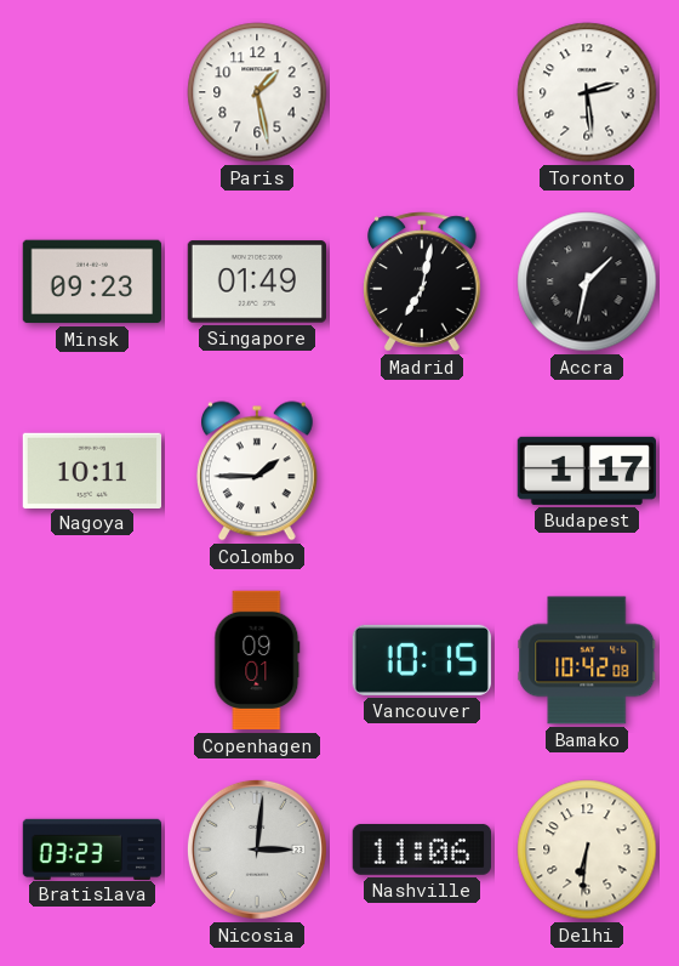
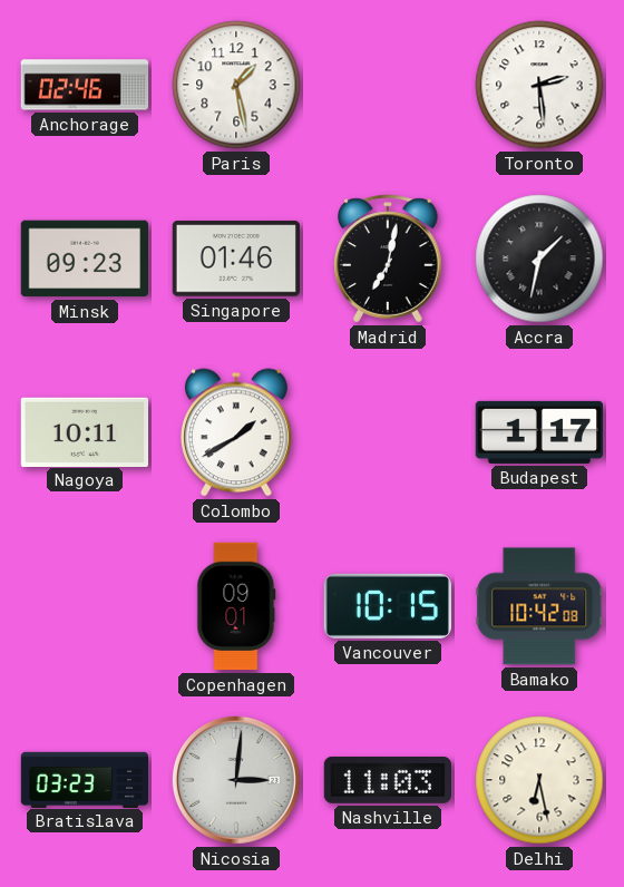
Anchorage: none -> 02:46
Singapore: 01:49 -> 01:46
Colombo: 1:45 -> 1:40
Nashville: 11:06 -> 11:03
Delhi: 6:31 -> 6:28
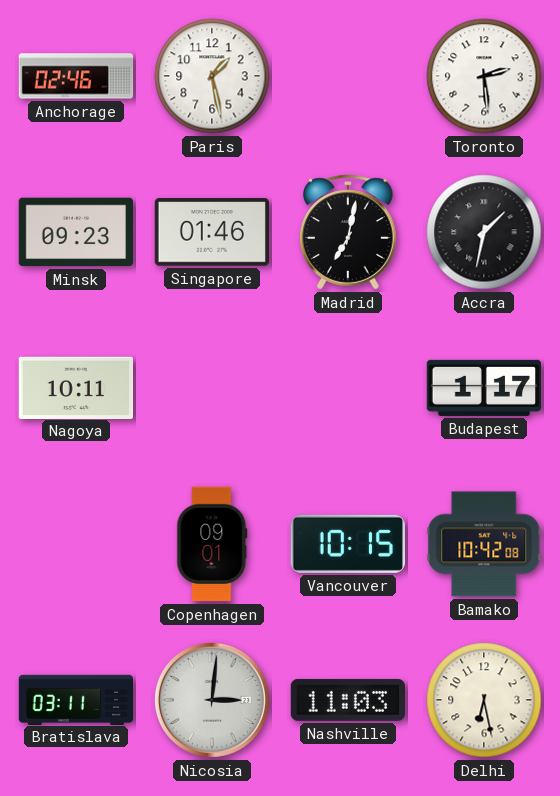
Colombo: 1:40 -> none
Bratislava: 03:23 -> 03:11
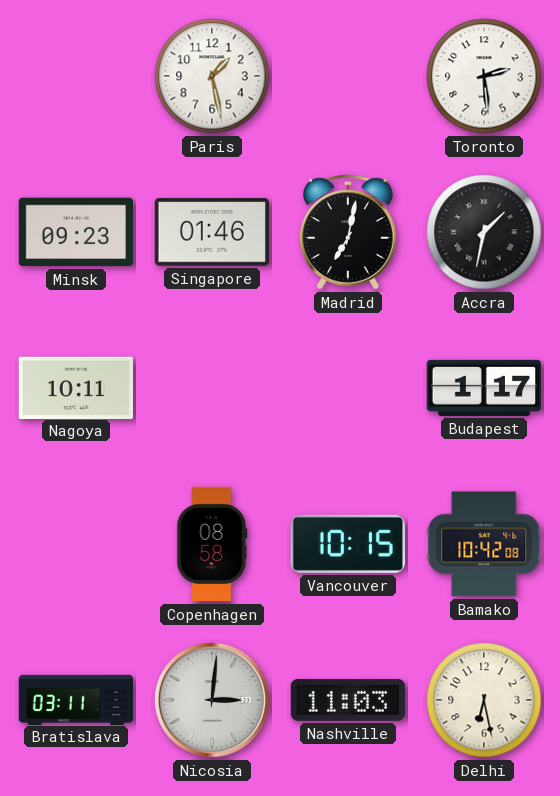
Anchorage: 02:46 -> none
Copenhagen: 09:01 -> 08:58
